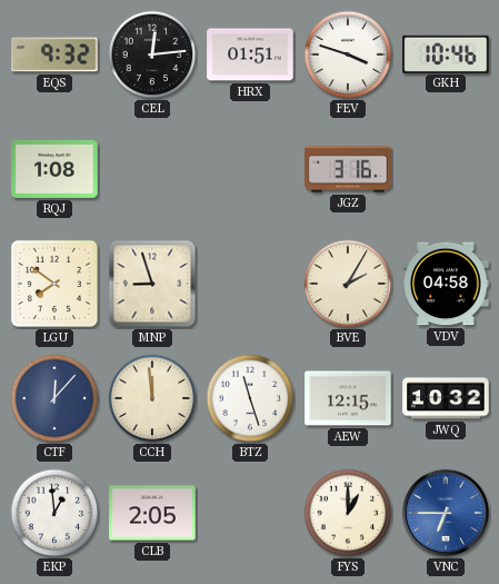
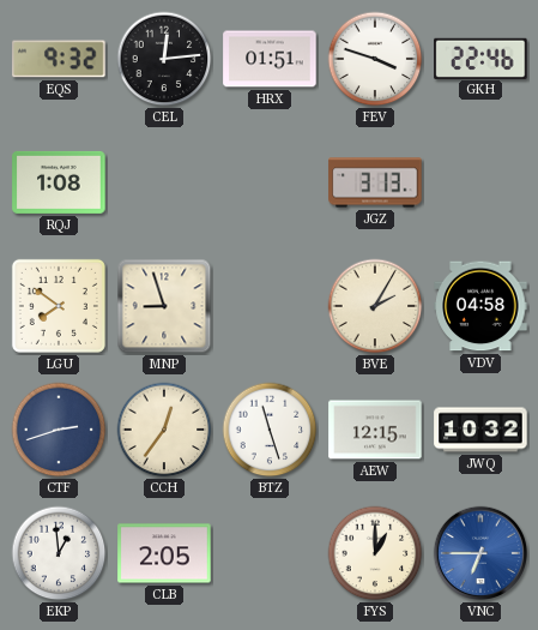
GKH: 10:46 -> 22:46
JGZ: 3:16 -> 3:13
CTF: 12:07 -> 2:42
CCH: 11:59 -> 12:36
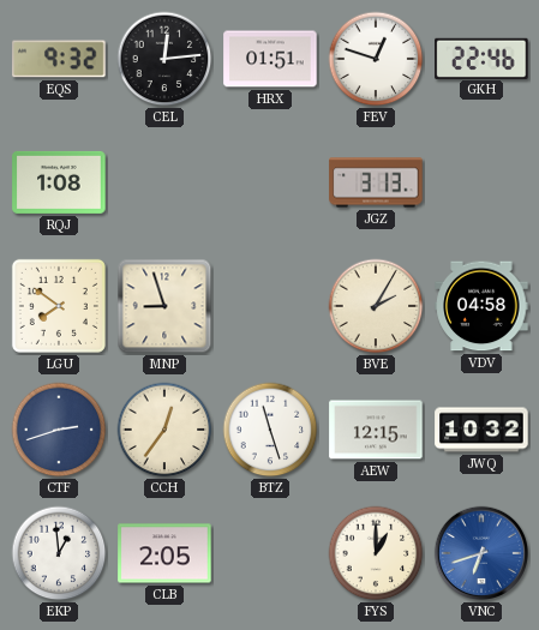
FEV: 3:48 -> 12:48
VNC: 6:45 -> 6:42
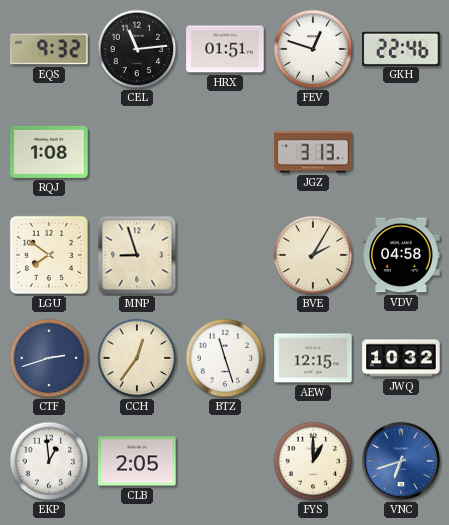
CEL: 12:14 -> 11:14
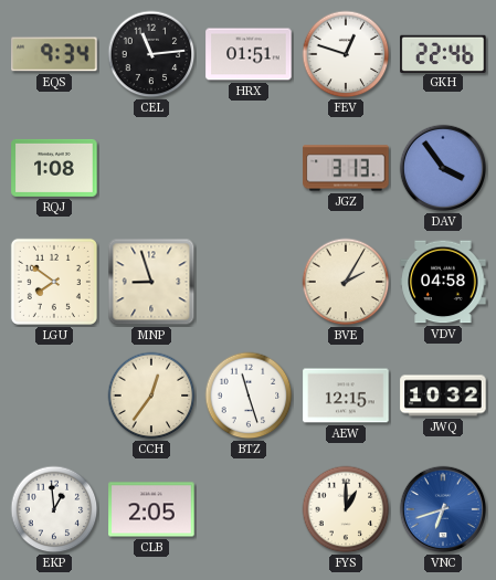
EQS: 9:32 -> 9:34
DAV: none -> 3:54
CTF: 2:42 -> none
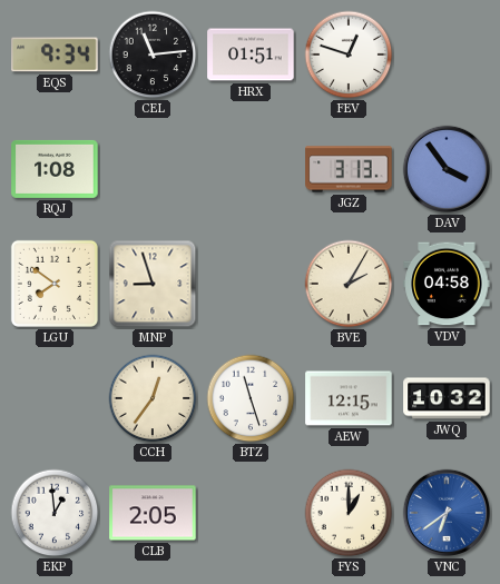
GKH: 22:46 -> none
VNC: 6:42 -> 6:39
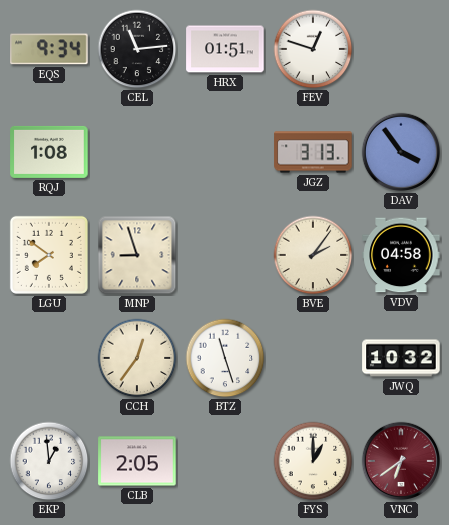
BVE: 2:05 -> 2:06
AEW: 12:15 -> none
VNC dial: blue -> burgundy
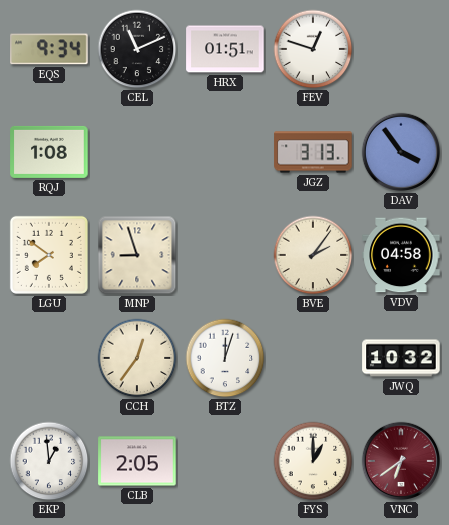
CEL: 11:14 -> 11:11
BTZ: 11:27 -> 12:03
